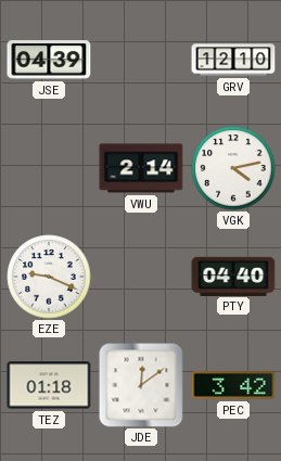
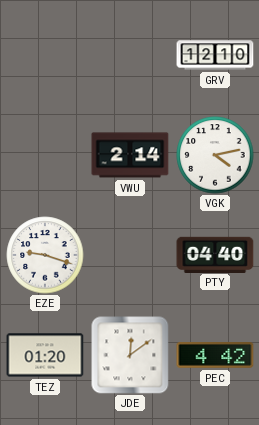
JSE: 04:39 -> none
EZE: 9:19 -> 9:18
TEZ: 01:18 -> 01:20
PEC: 3:42 -> 4:42
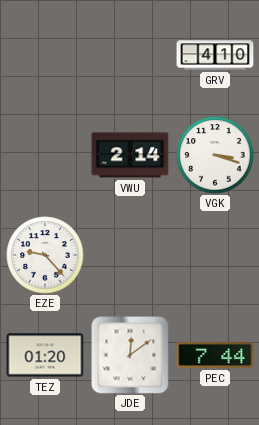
GRV: 12:10 -> 4:10
VGK: 4:13 -> 3:18
EZE: 9:18 -> 9:23
PTY: 04:40 -> none
PEC: 4:42 -> 7:44
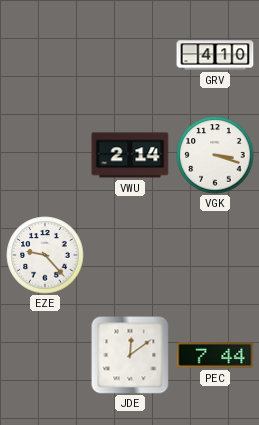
TEZ: 01:20 -> none
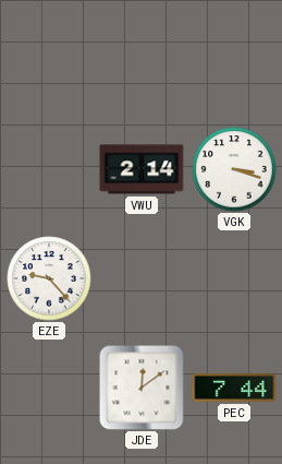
GRV: 4:10 -> none
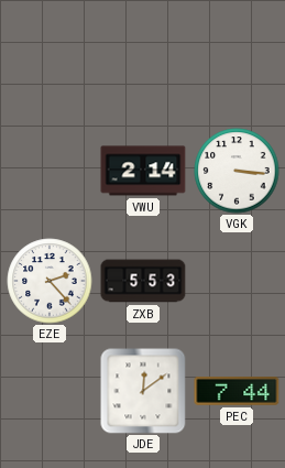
VGK: 3:18 -> 3:16
EZE: 9:23 -> 2:23
ZXB: none -> 5:53
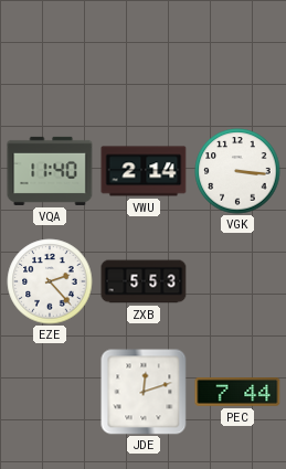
VQA: none -> 11:40
JDE: 12:09 -> 12:12
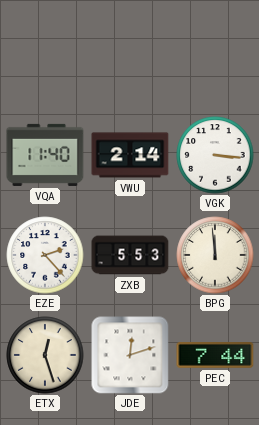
BPG: none -> 11:59
ETX: none -> 12:27
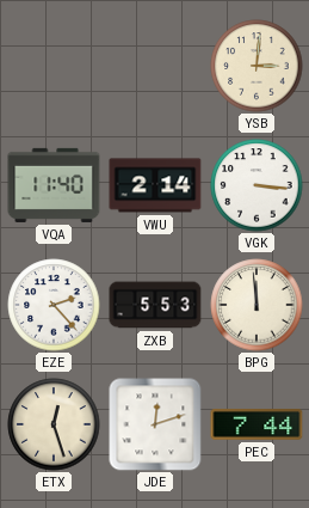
YSB: none -> 3:01
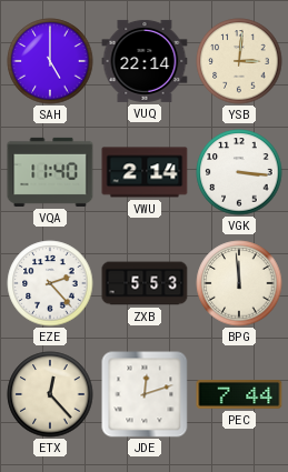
SAH: none -> 5:00
VUQ: none -> 22:14
ETX: 12:27 -> 12:23
